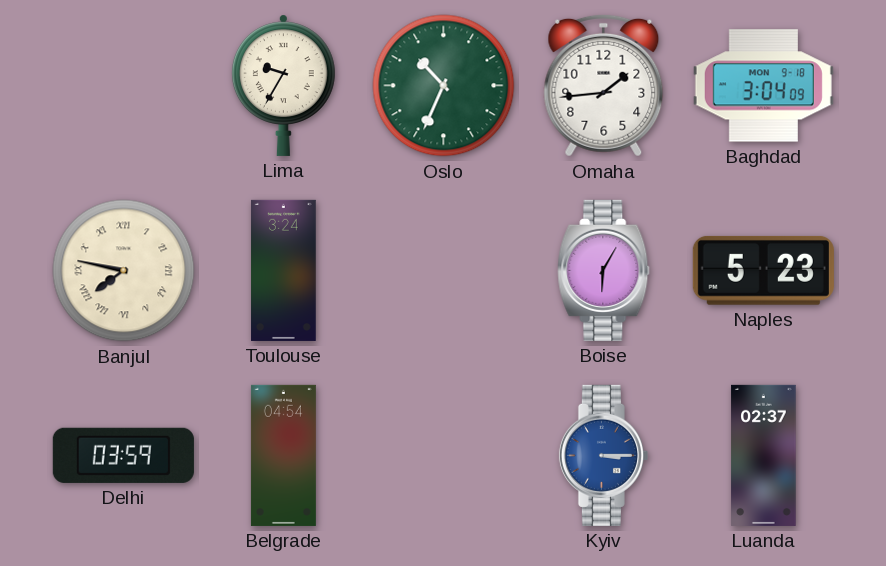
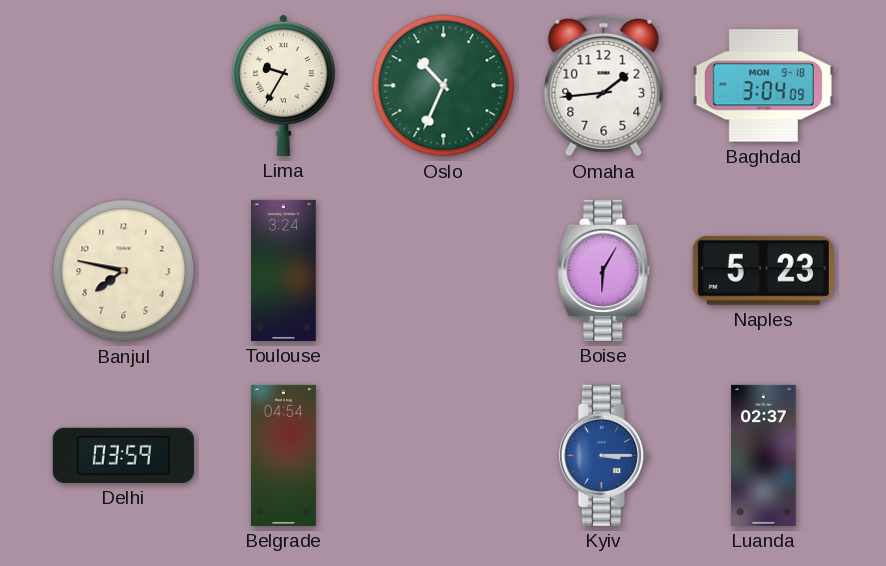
Banjul numerals: Roman -> Arabic
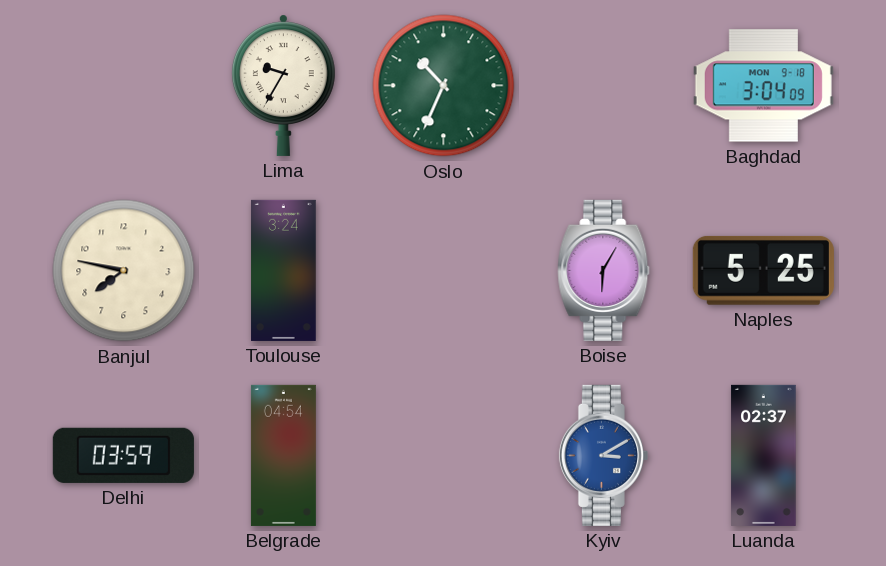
Omaha: 1:44 -> none
Naples: 5:23 -> 5:25
Kyiv: 3:15 -> 3:10
